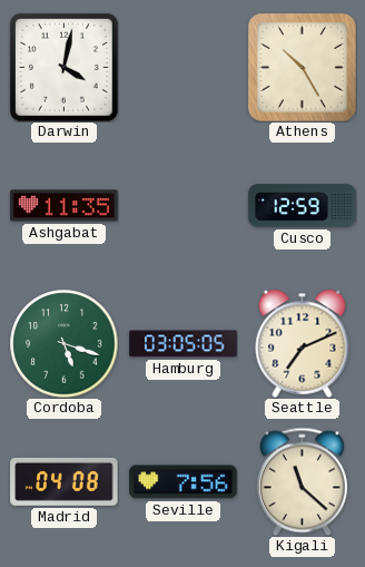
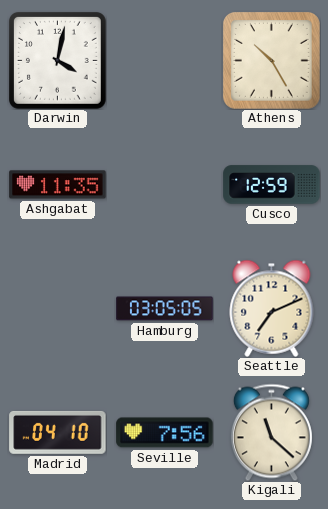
Cordoba: 5:18 -> none
Madrid: 04:08 -> 04:10
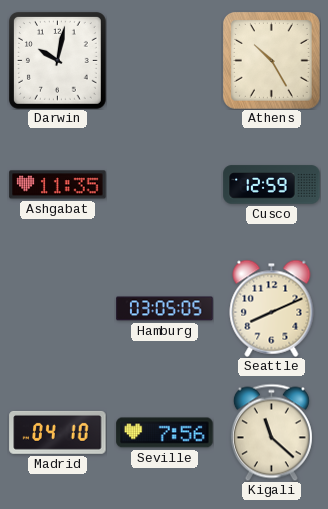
Darwin: 4:02 -> 10:02
Seattle: 7:11 -> 8:11
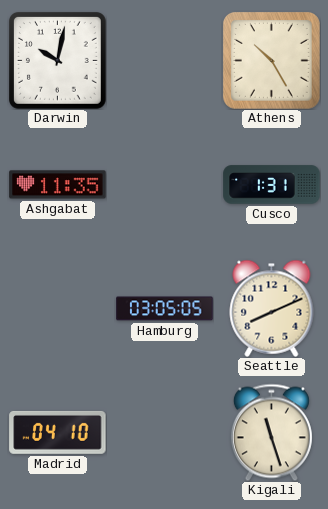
Cusco: 12:59 -> 1:31
Seville: 7:56 -> none
Kigali: 11:22 -> 11:27
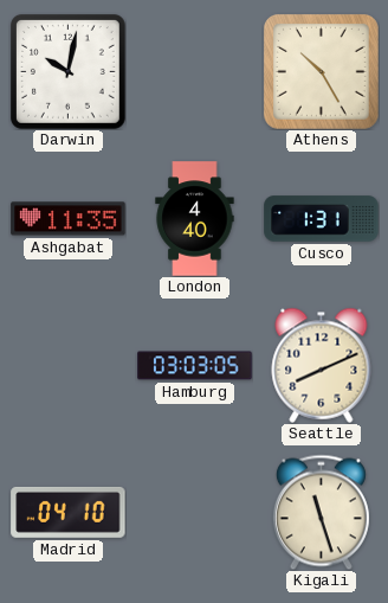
London: none -> 4:40
Hamburg: 03:05 -> 03:03
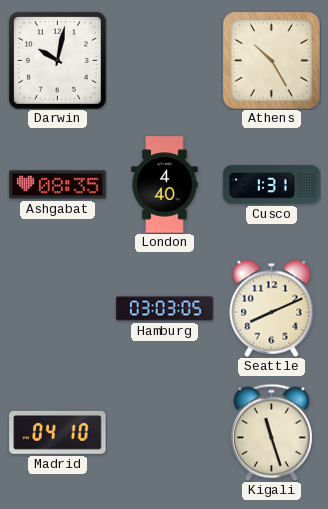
Ashgabat: 11:35 -> 08:35
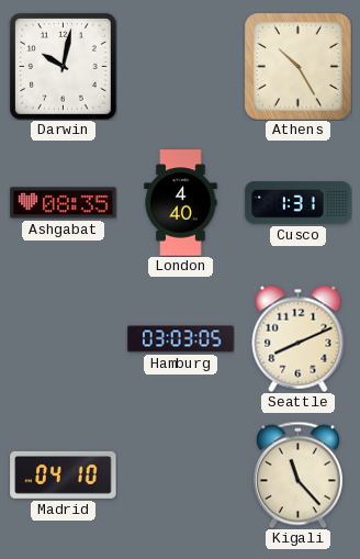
Kigali: 11:27 -> 11:23
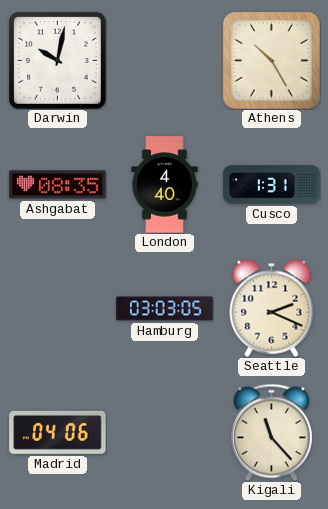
Seattle: 8:11 -> 2:19
Madrid: 04:10 -> 04:06
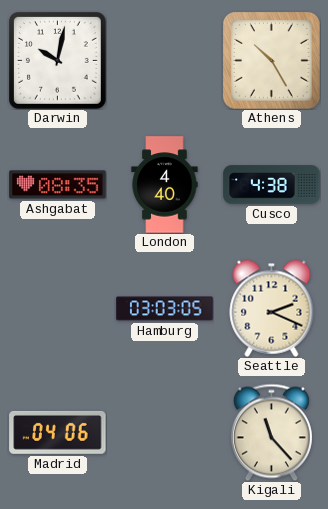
Cusco: 1:31 -> 4:38
